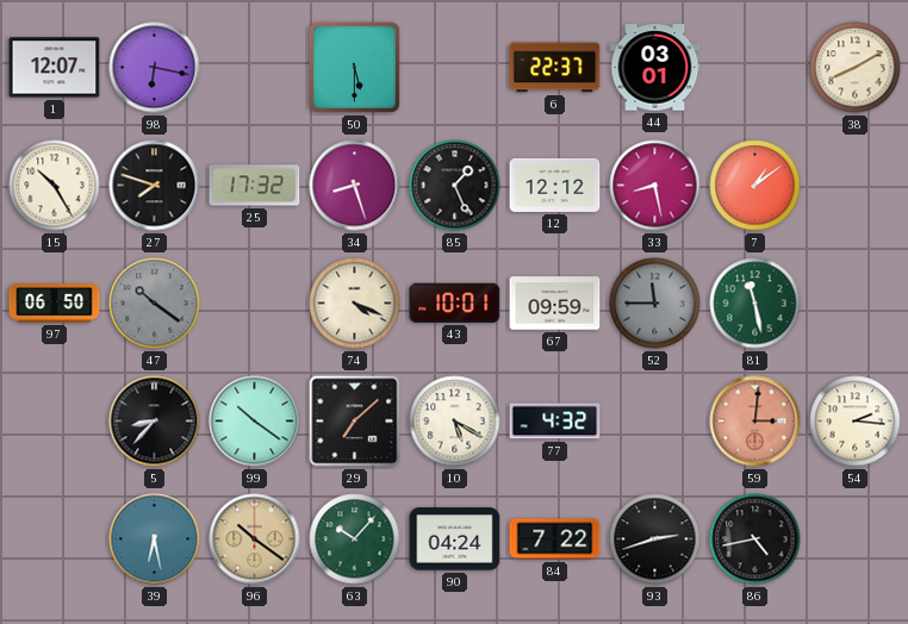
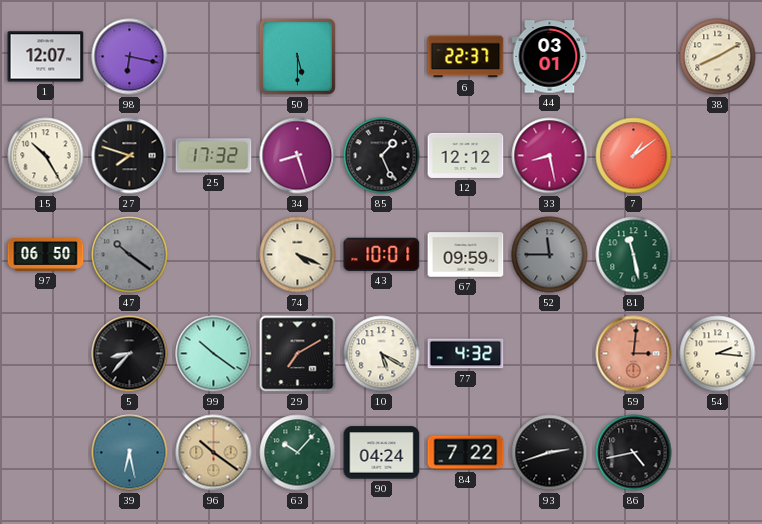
29: 7:08 -> 7:10
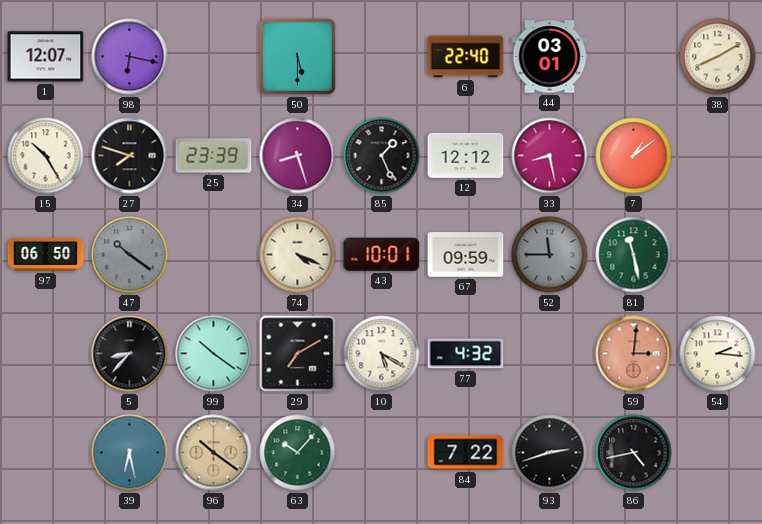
6: 22:37 -> 22:40
25: 17:32 -> 23:39
90: 04:24 -> none
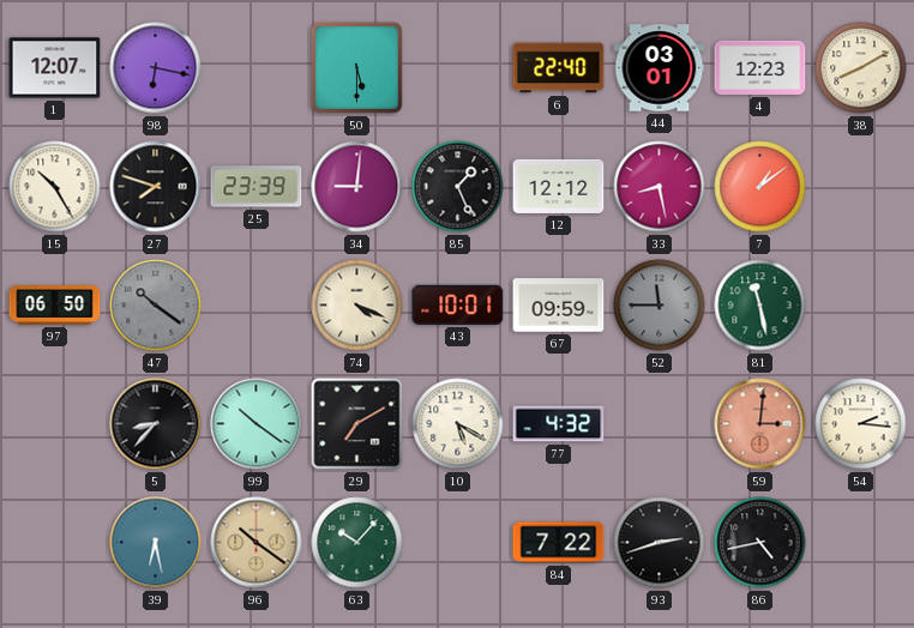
4: none -> 12:23
34: 8:27 -> 9:01
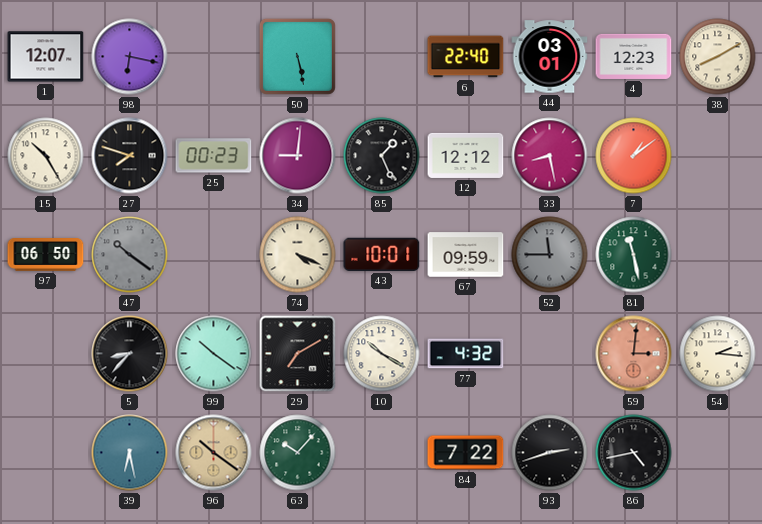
50: 5:30 -> 5:28
25: 23:39 -> 00:23
10: 5:20 -> 10:20
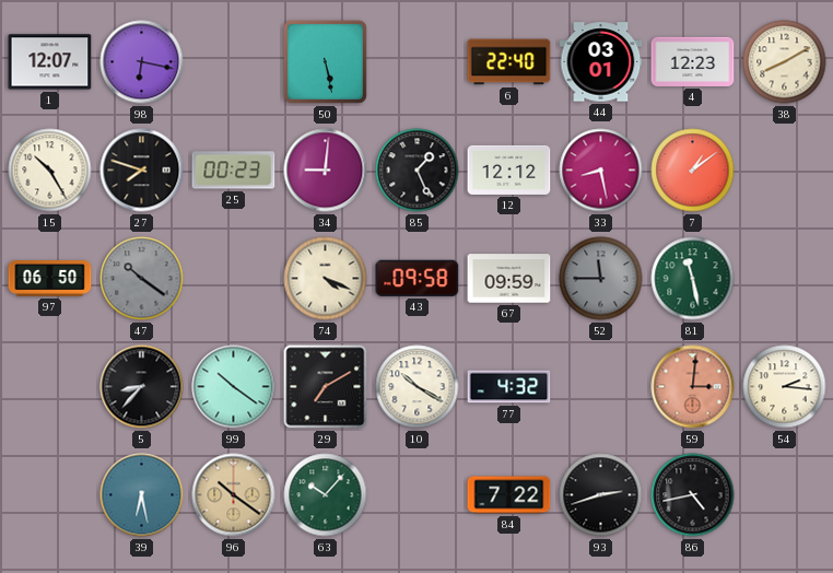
43: 10:01 -> 09:58
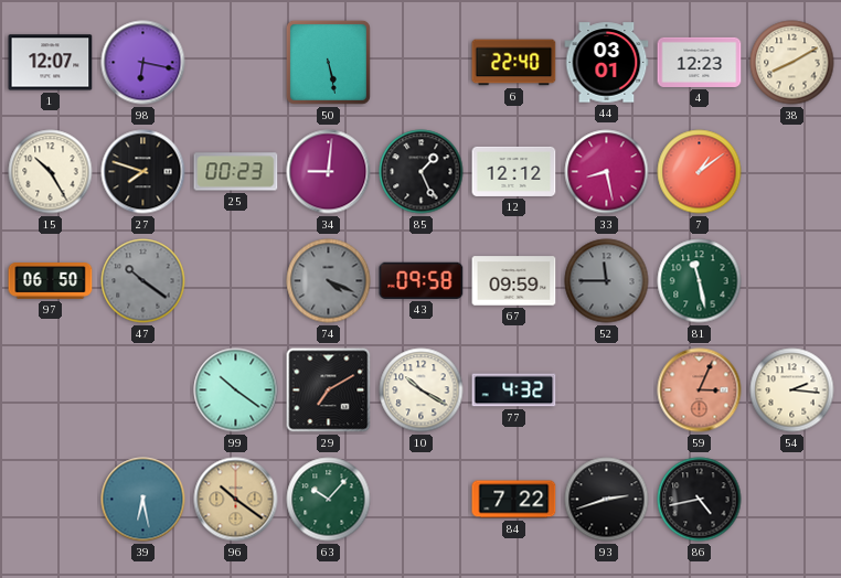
74 dial: cream -> grey
5: 8:37 -> none
59: 3:01 -> 3:04
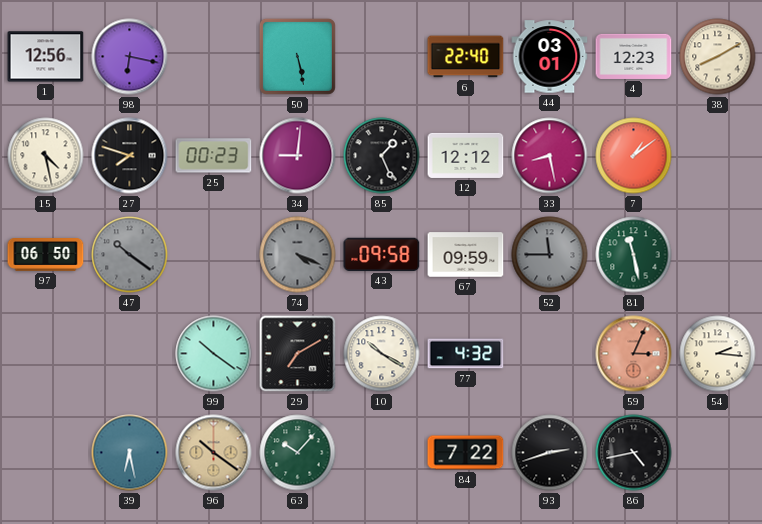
1: 12:07 -> 12:56
15: 10:25 -> 4:28
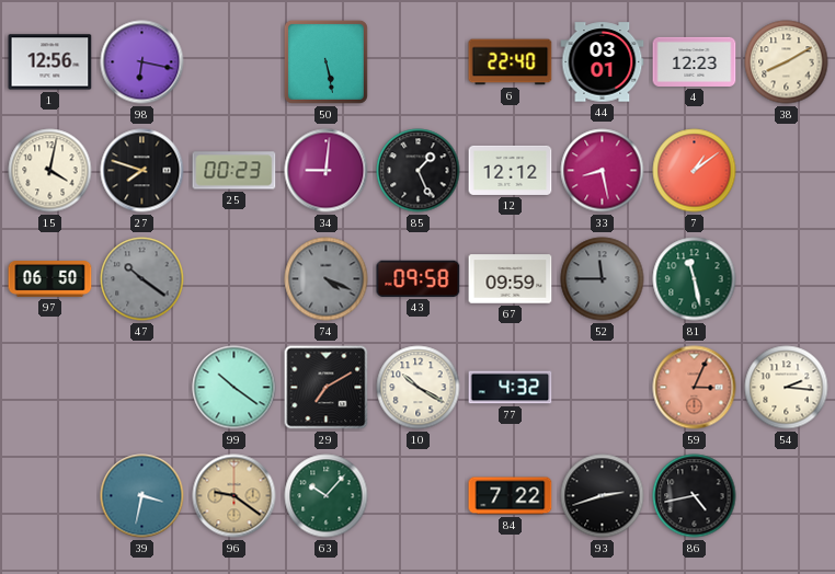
15: 4:28 -> 4:02
39: 6:28 -> 3:32
96: 10:21 -> 9:21
